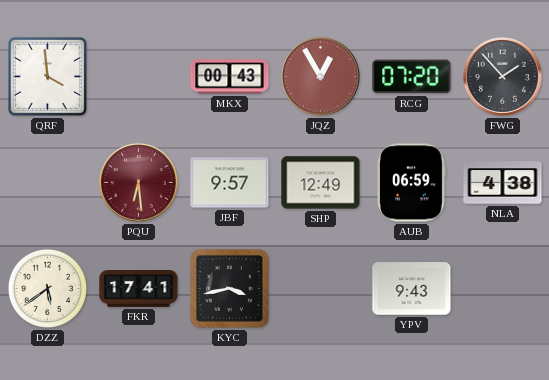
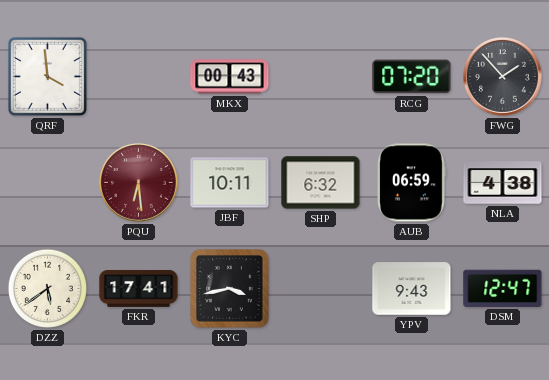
JQZ: 12:55 -> none
JBF: 9:57 -> 10:11
SHP: 12:49 -> 6:32
DSM: none -> 12:47
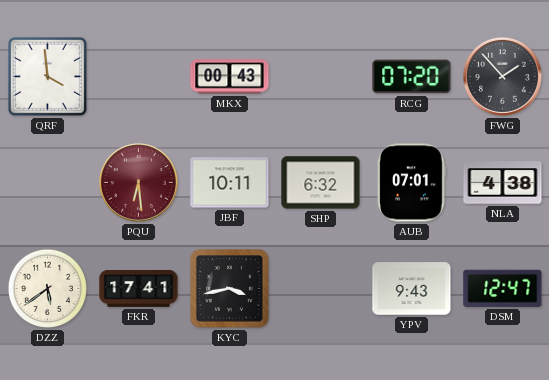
AUB: 06:59 -> 07:01
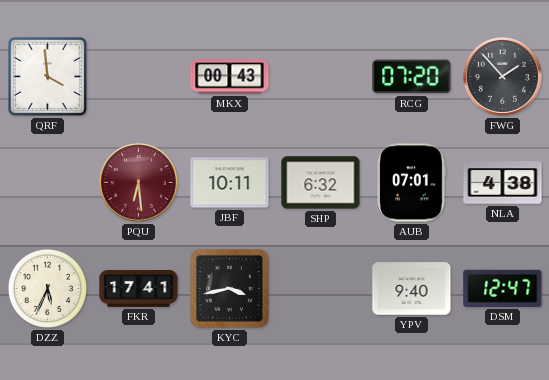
DZZ: 5:39 -> 5:34
YPV: 9:43 -> 9:40
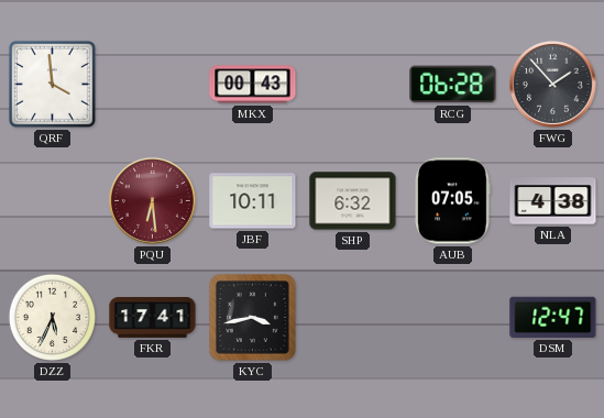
RCG: 07:20 -> 06:28
AUB: 07:01 -> 07:05
YPV: 9:40 -> none
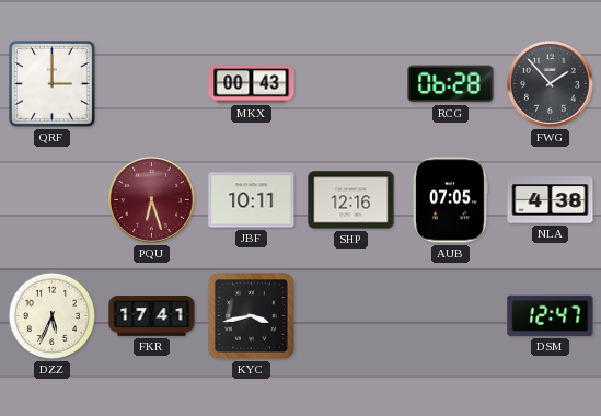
QRF: 3:59 -> 3:00
PQU: 6:29 -> 6:27
SHP: 6:32 -> 12:16
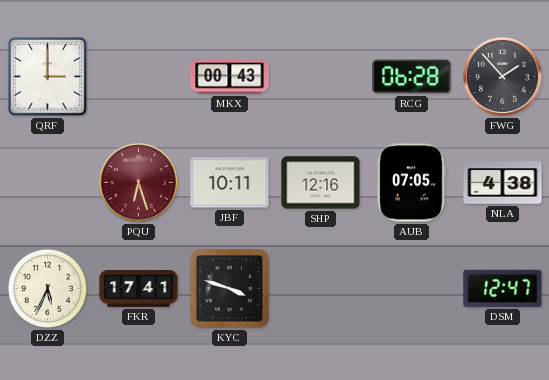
KYC: 3:43 -> 3:48
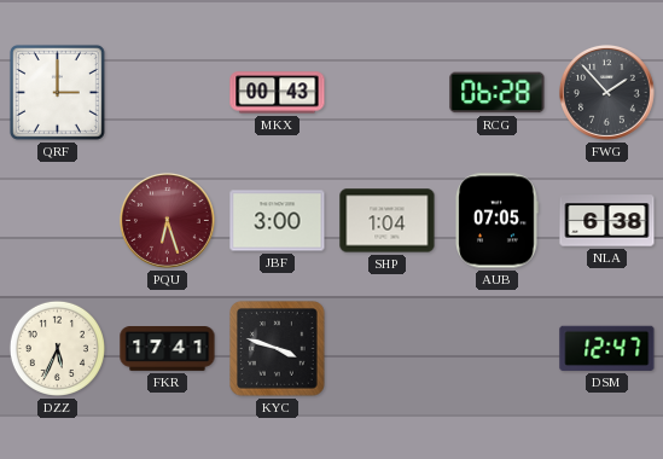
JBF: 10:11 -> 3:00
SHP: 12:16 -> 1:04
NLA: 4:38 -> 6:38
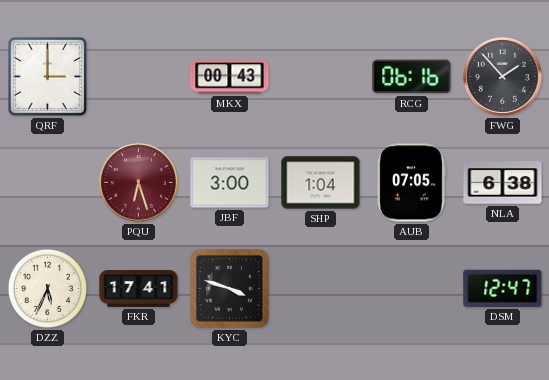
RCG: 06:28 -> 06:16
